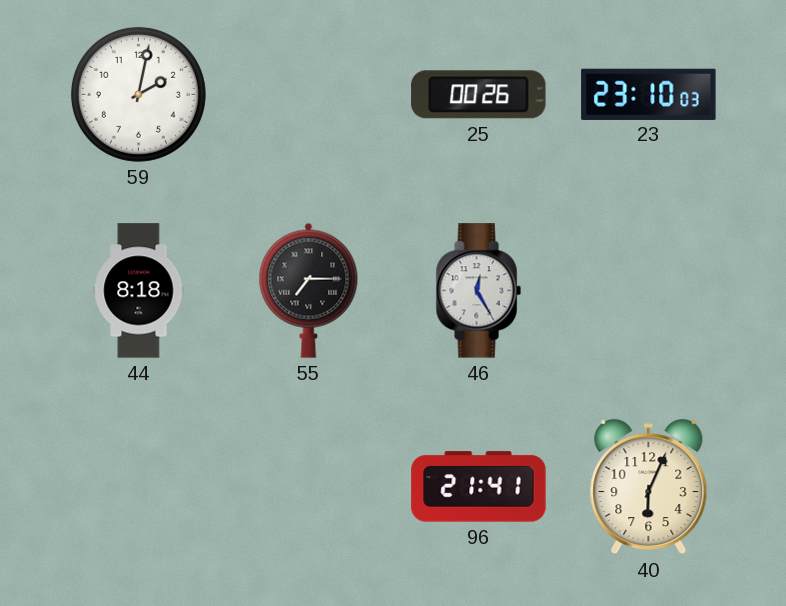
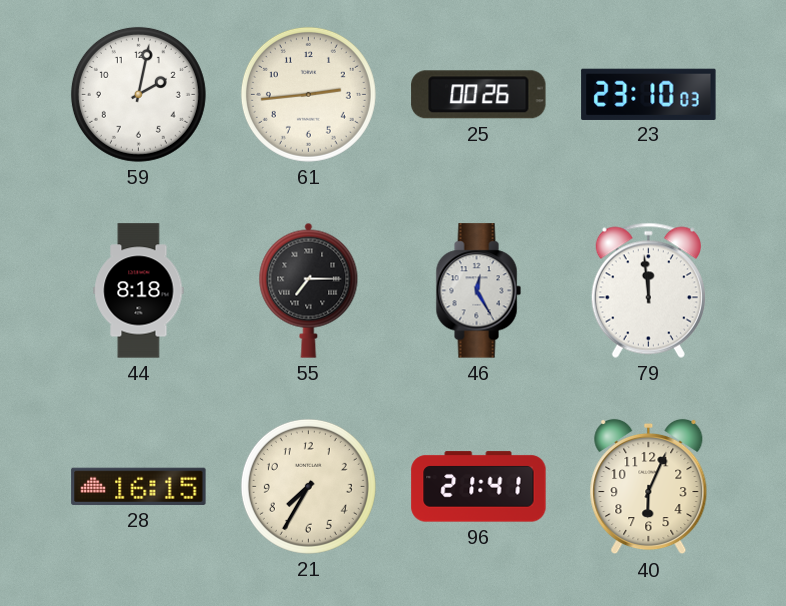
61: none -> 2:44
79: none -> 11:59
28: none -> 16:15
21: none -> 7:35
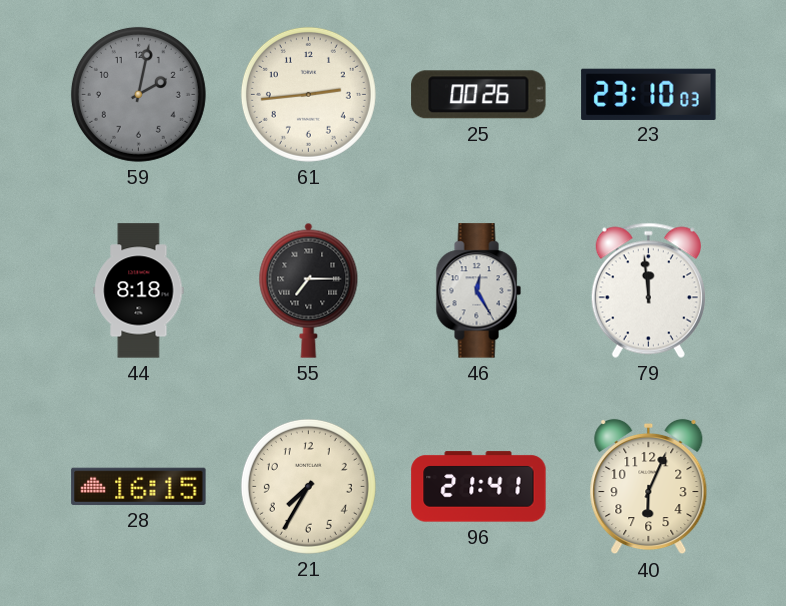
59 dial: white -> grey
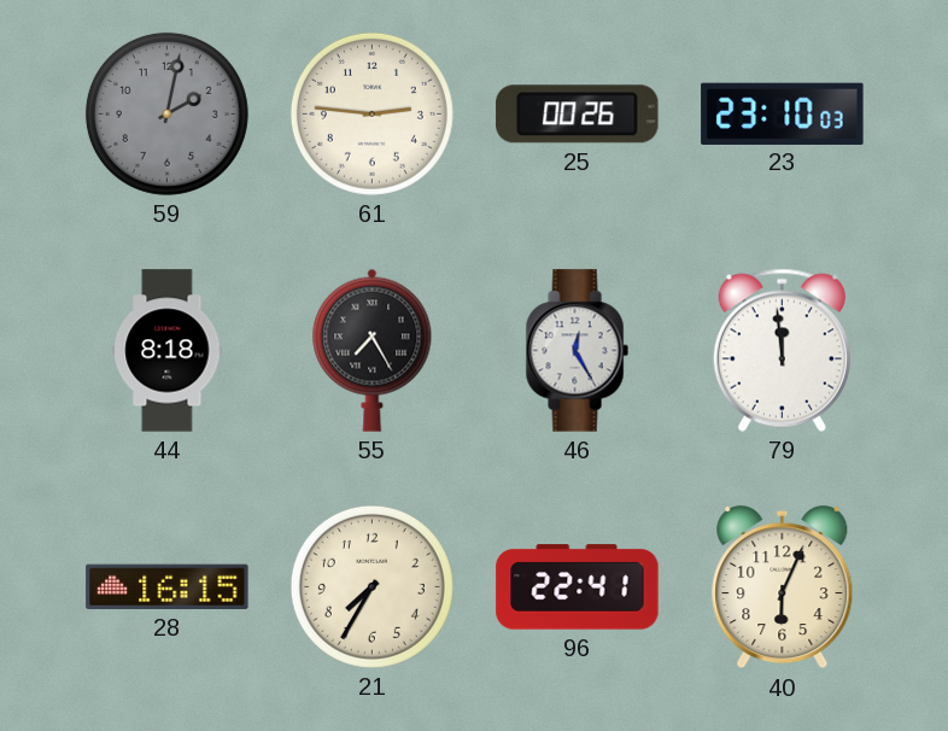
61: 2:44 -> 2:46
55: 7:15 -> 7:25
96: 21:41 -> 22:41
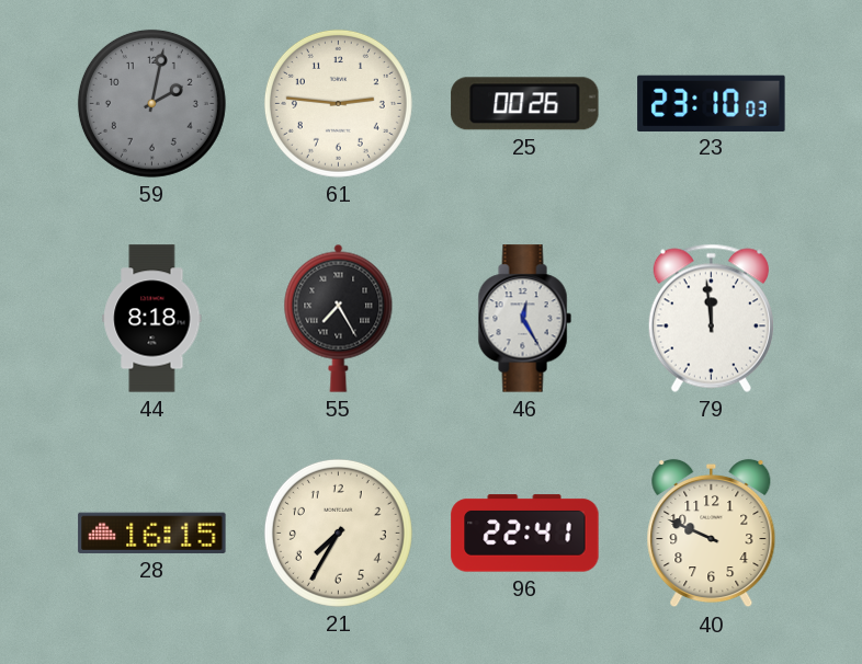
40: 6:04 -> 9:49
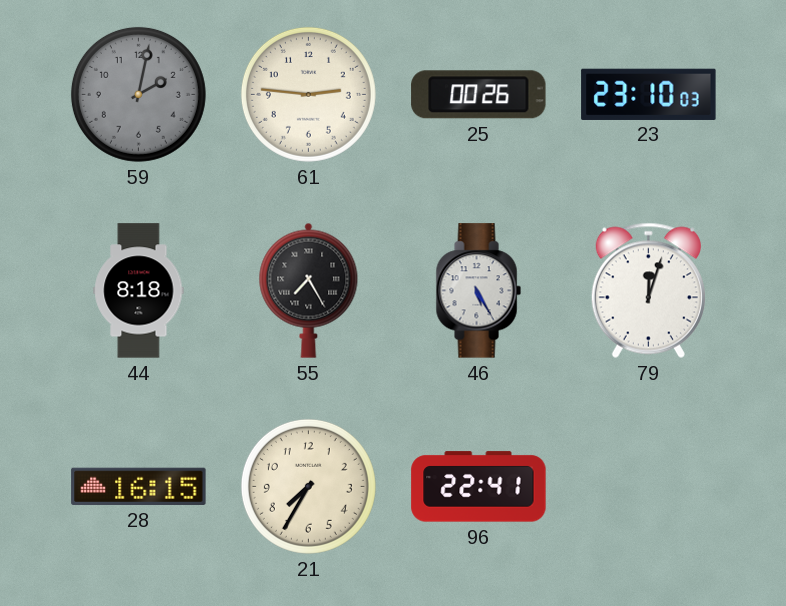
46: 12:25 -> 5:25
79: 11:59 -> 12:03
40: 9:49 -> none
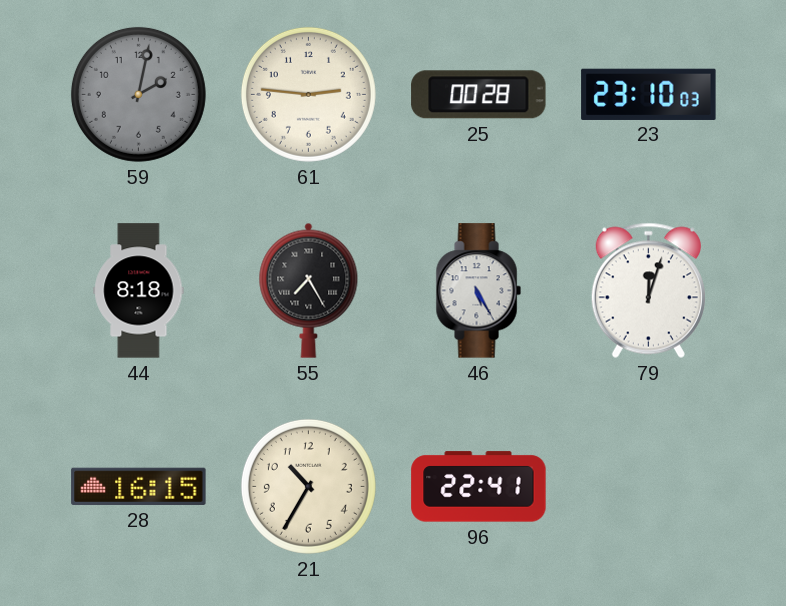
25: 00:26 -> 00:28
21: 7:35 -> 10:35
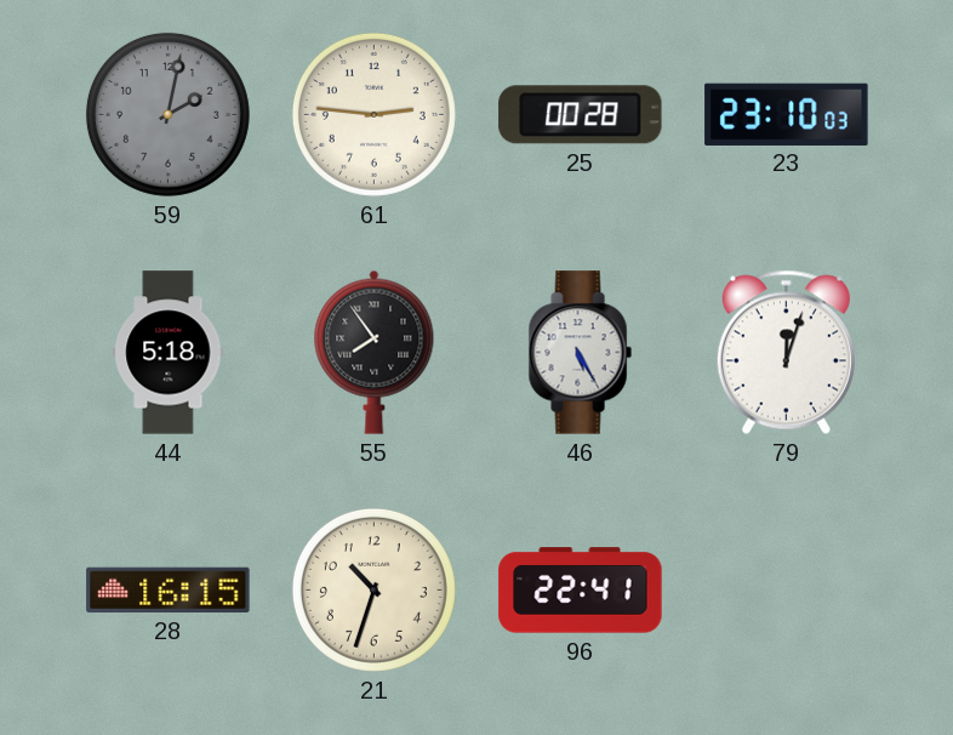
44: 8:18 -> 5:18
55: 7:25 -> 7:54
21: 10:35 -> 10:33
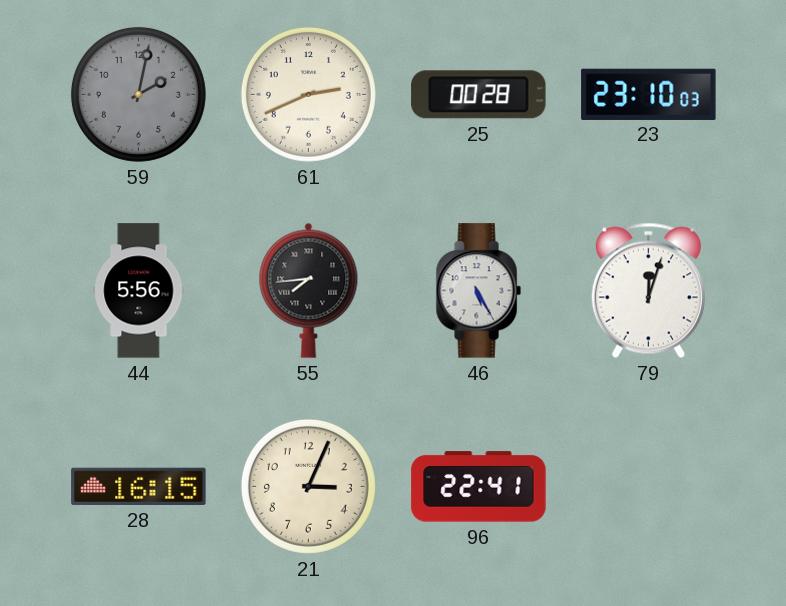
61: 2:46 -> 2:41
44: 5:18 -> 5:56
55: 7:54 -> 7:44
21: 10:33 -> 3:04
